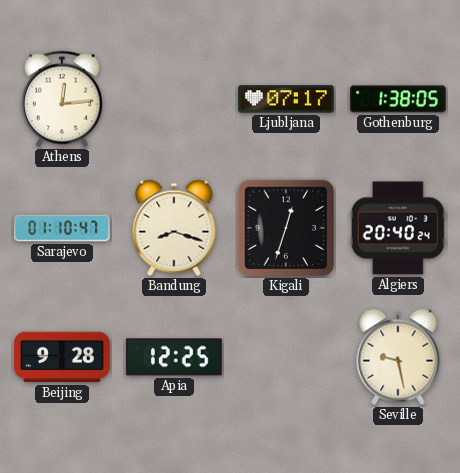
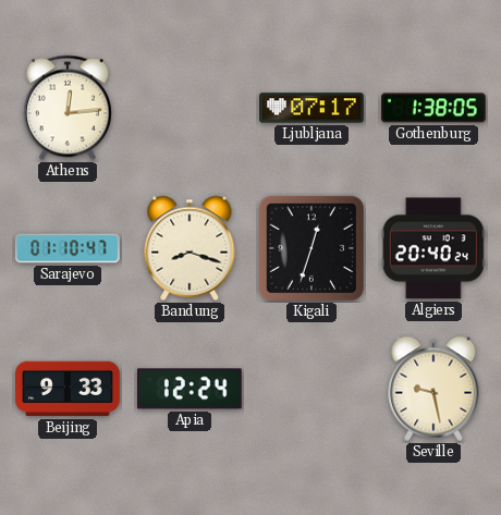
Beijing: 9:28 -> 9:33
Apia: 12:25 -> 12:24
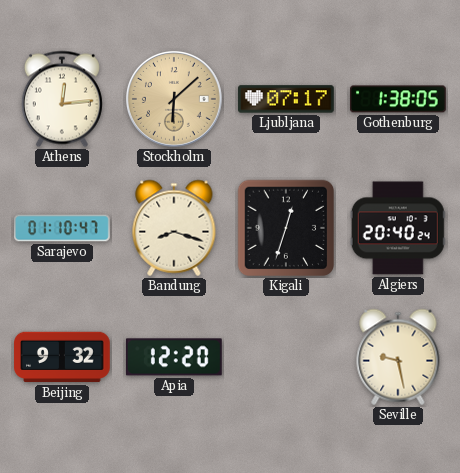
Stockholm: none -> 6:08
Beijing: 9:33 -> 9:32
Apia: 12:24 -> 12:20
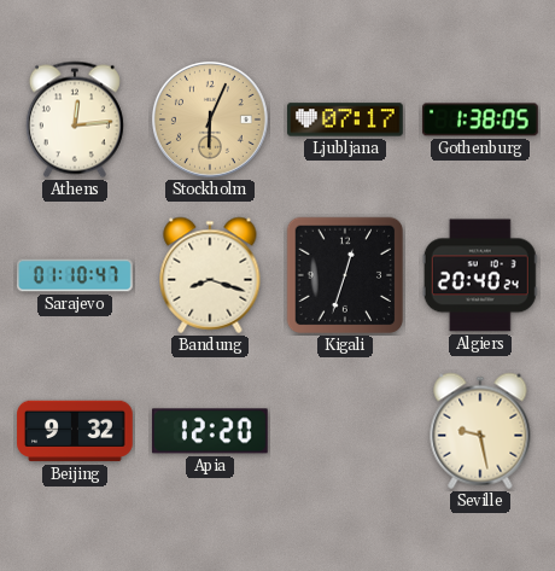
Stockholm: 6:08 -> 6:04
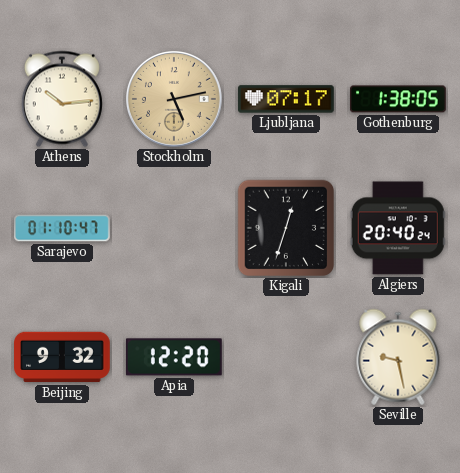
Athens: 12:14 -> 10:14
Stockholm: 6:04 -> 5:13
Bandung: 8:18 -> none
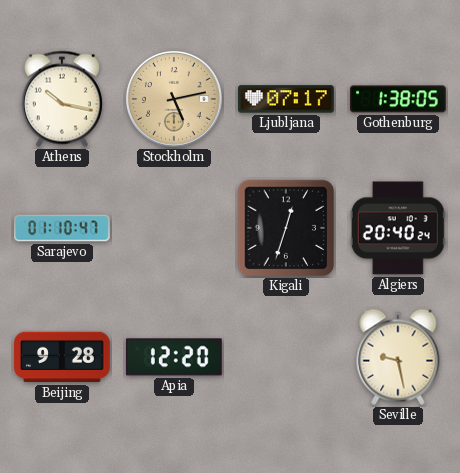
Athens: 10:14 -> 10:17
Beijing: 9:32 -> 9:28
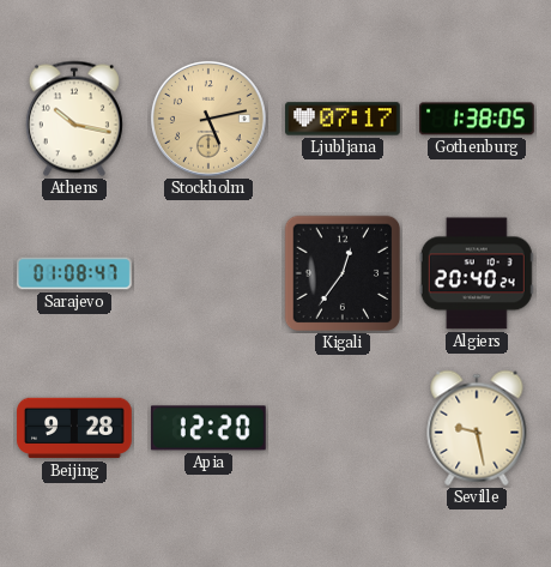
Sarajevo: 01:10 -> 01:08
Kigali: 12:33 -> 12:36
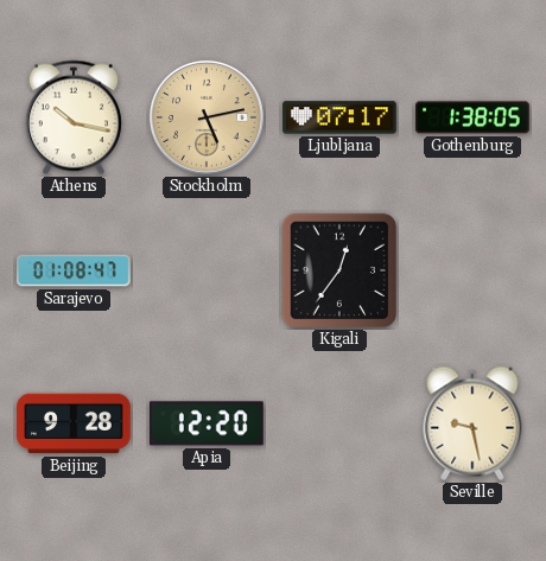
Algiers: 20:40 -> none
